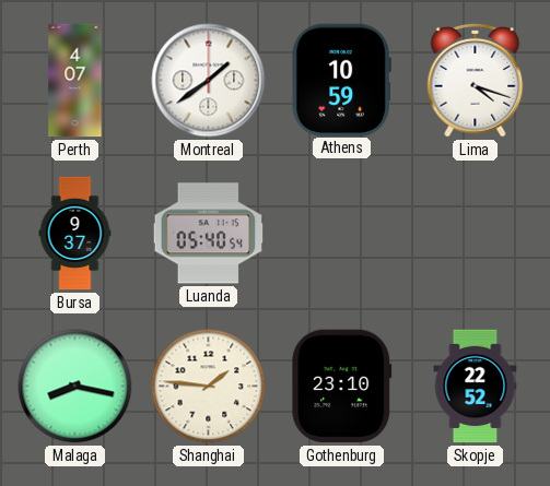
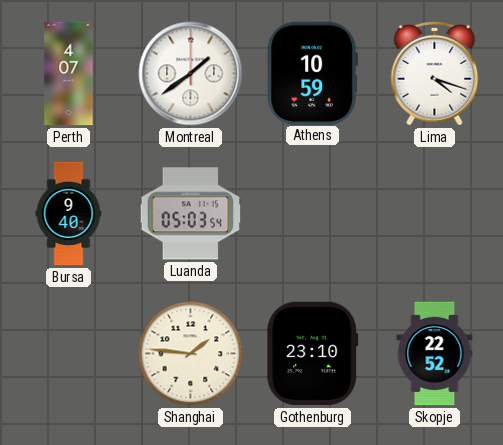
Bursa: 9:37 -> 9:40
Luanda: 05:40 -> 05:03
Malaga: 8:17 -> none
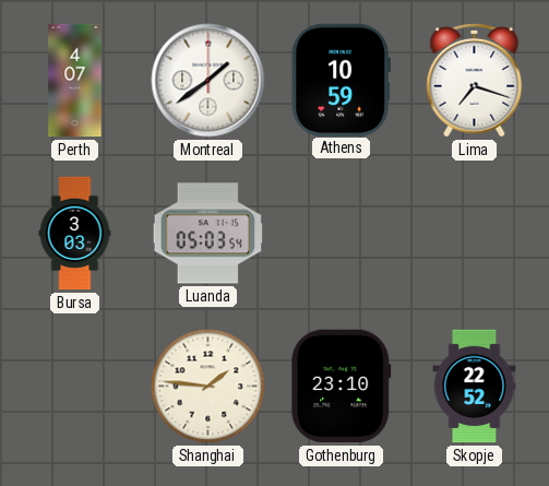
Lima: 4:18 -> 7:18
Bursa: 9:40 -> 3:03
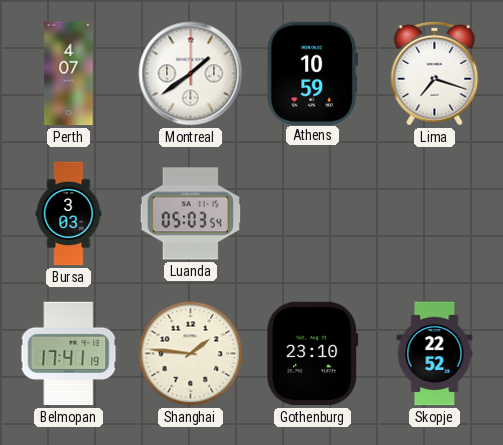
Belmopan: none -> 17:41
